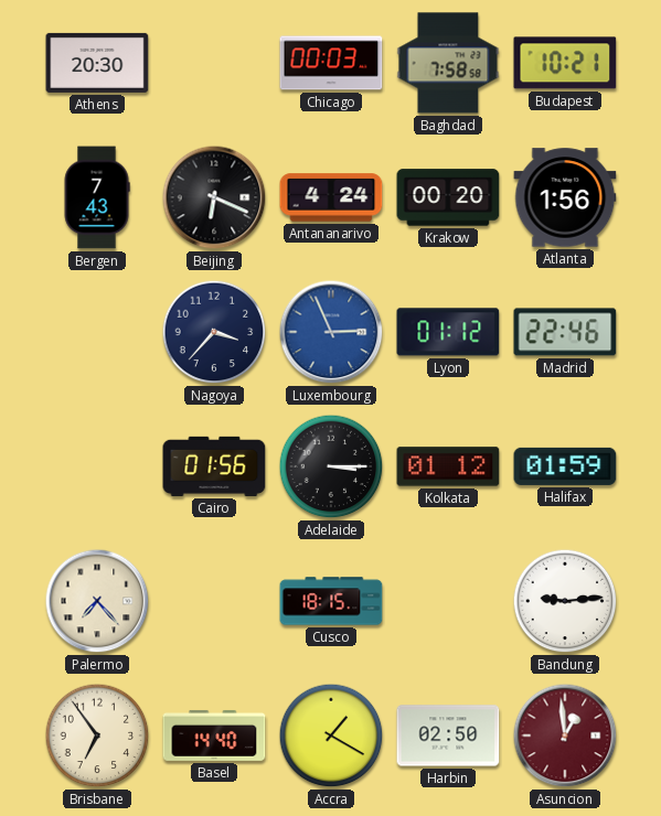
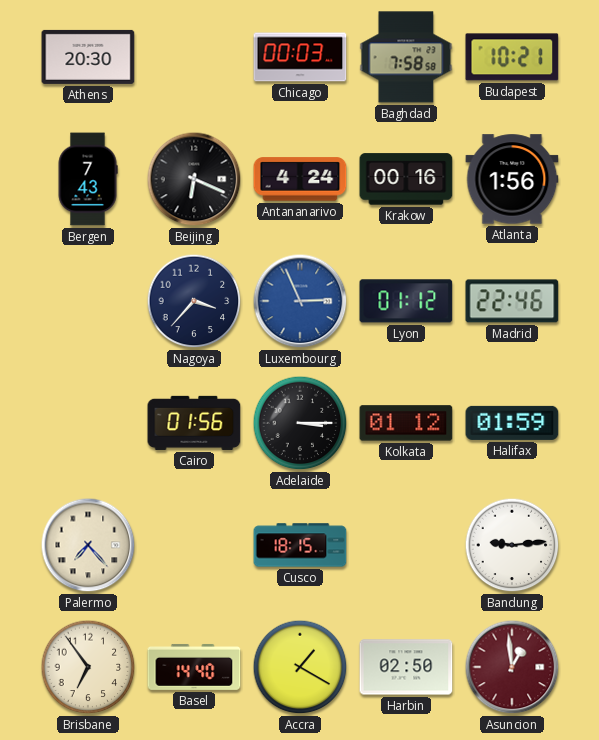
Krakow: 00:20 -> 00:16
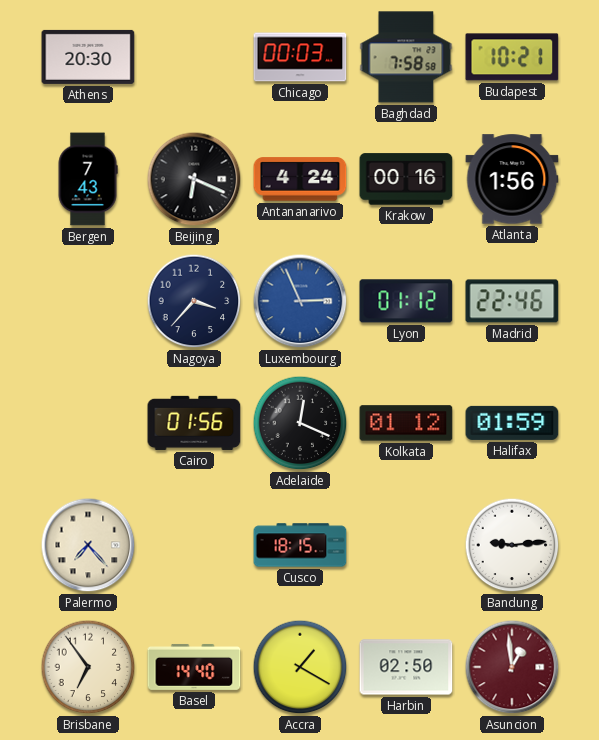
Adelaide: 3:15 -> 12:19
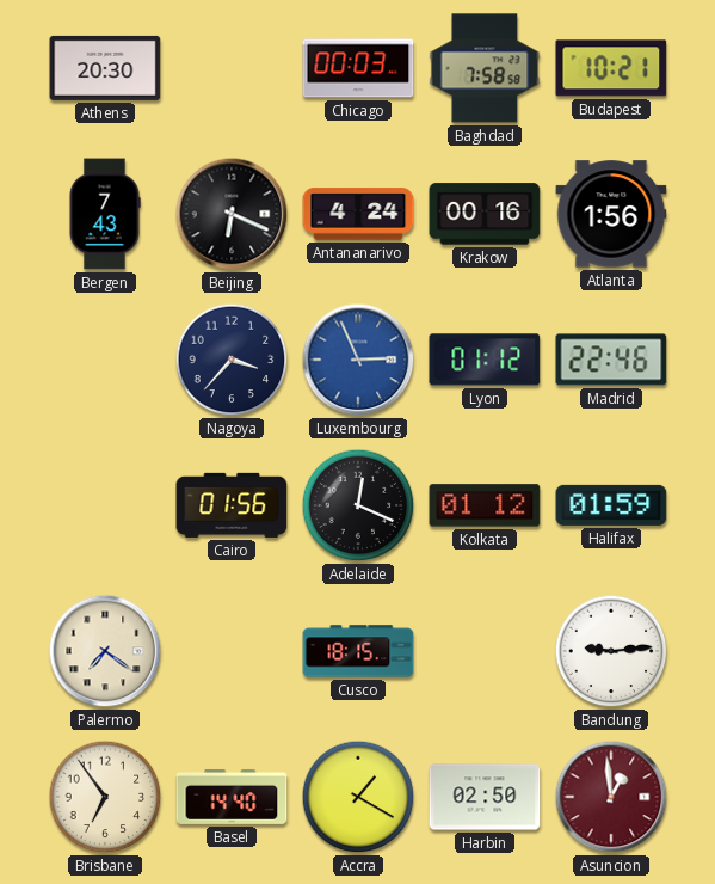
Palermo: 7:23 -> 7:21
